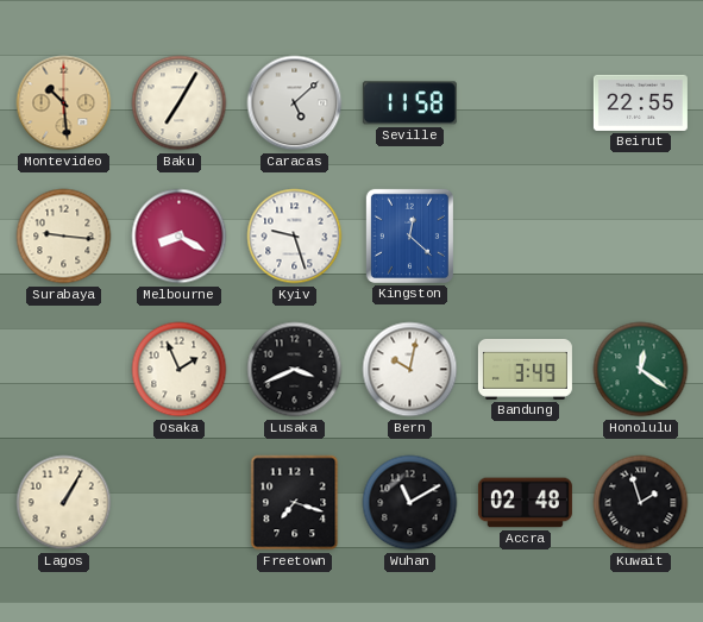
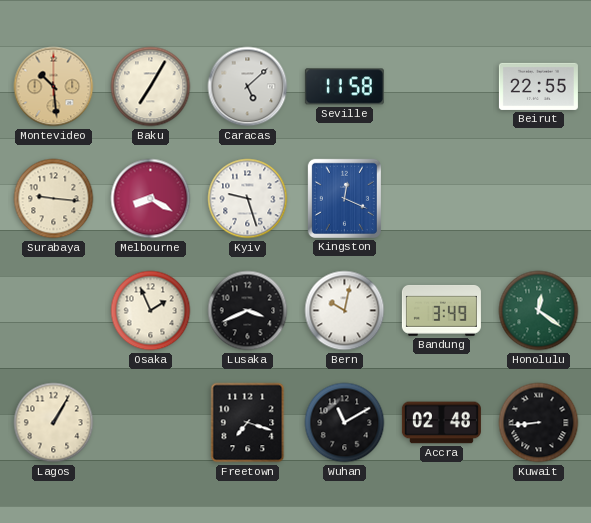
Kingston: 12:22 -> 12:19
Kuwait: 1:57 -> 8:44
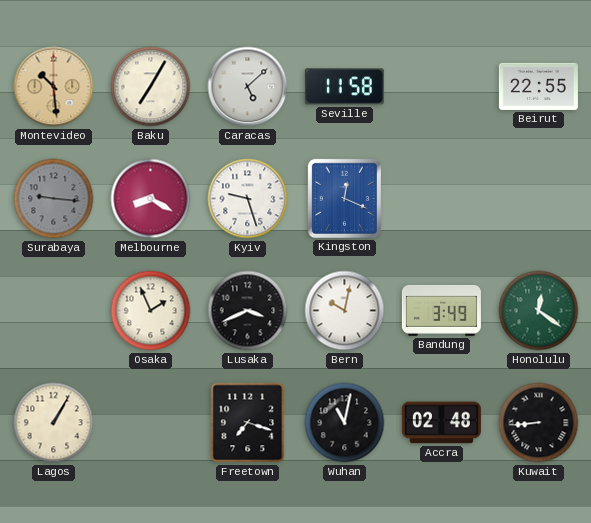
Surabaya dial: cream -> grey
Wuhan: 11:10 -> 11:02
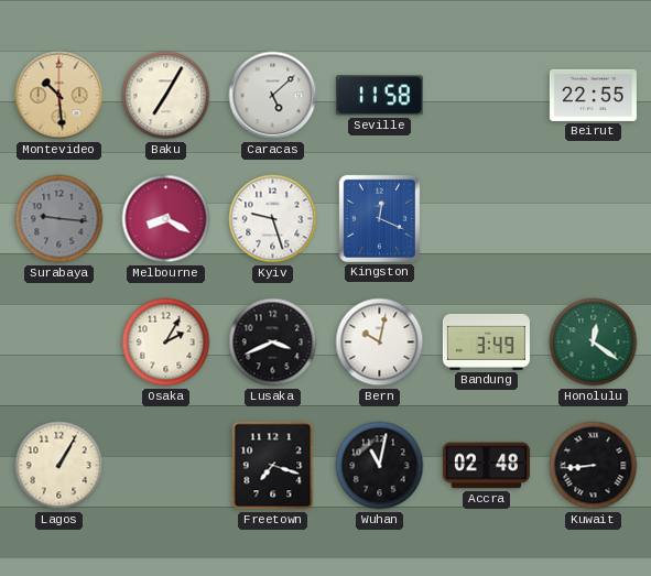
Osaka: 1:56 -> 2:05
